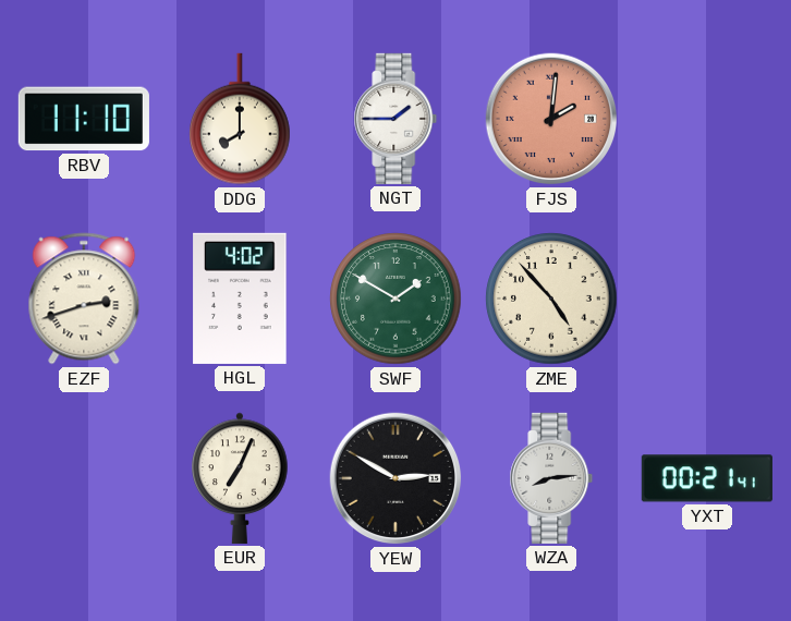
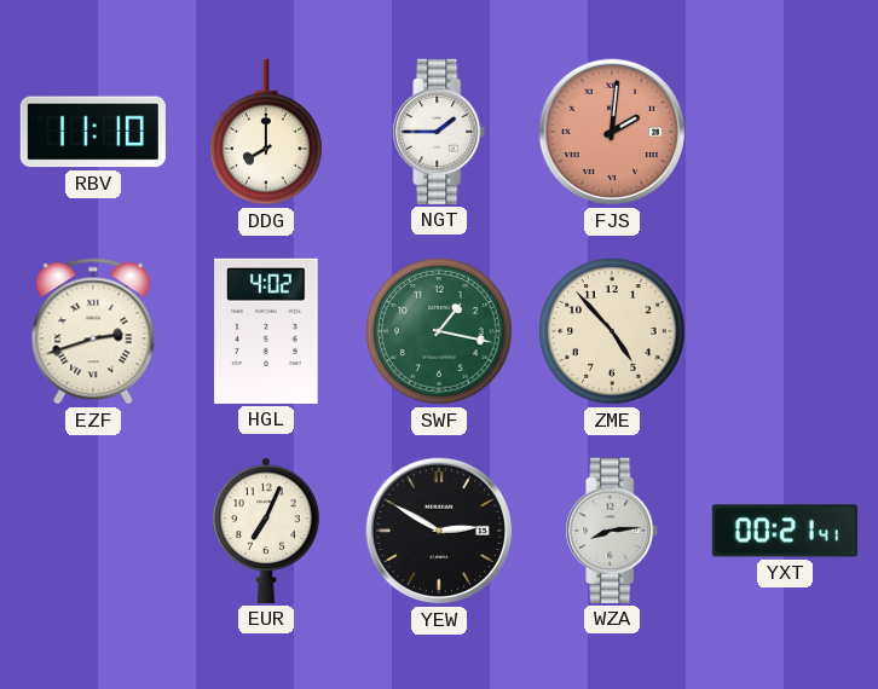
SWF: 1:50 -> 1:17
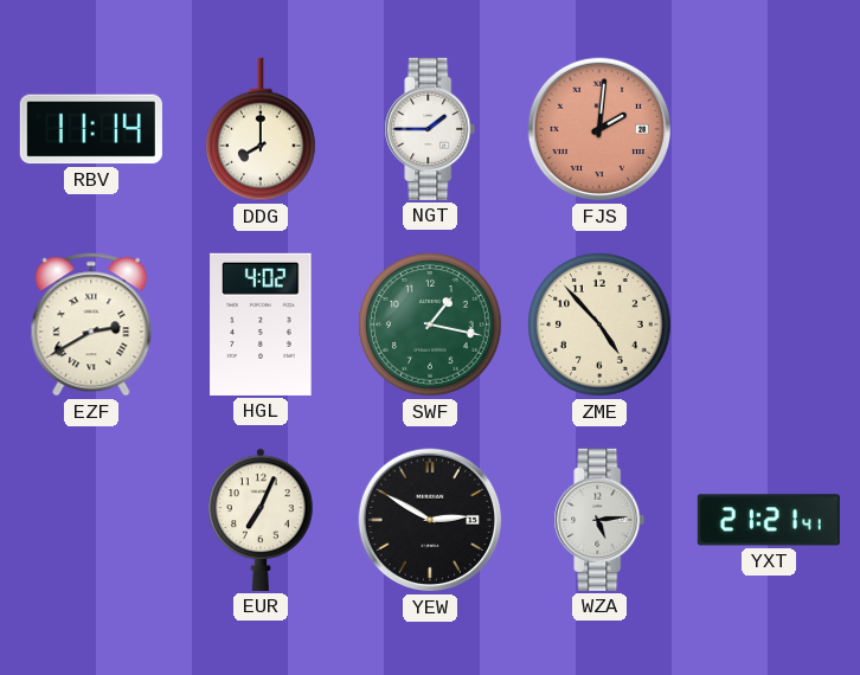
RBV: 11:10 -> 11:14
EZF: 2:42 -> 2:40
WZA: 8:14 -> 5:14
YXT: 00:21 -> 21:21
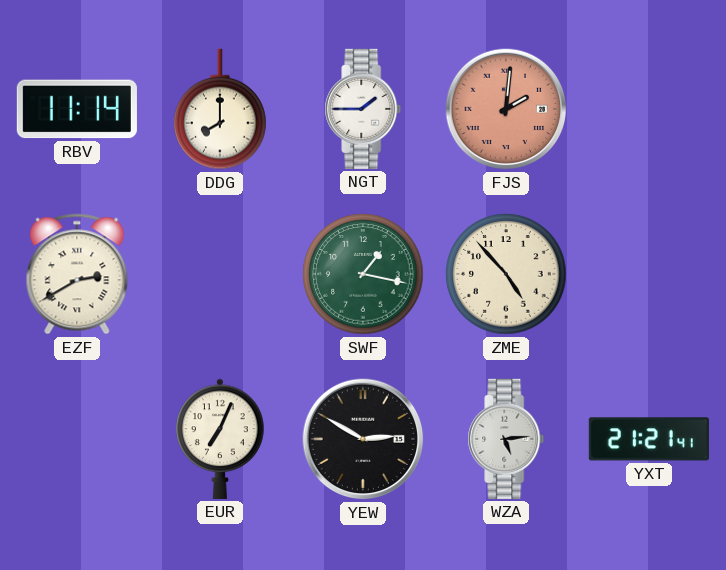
HGL: 4:02 -> none
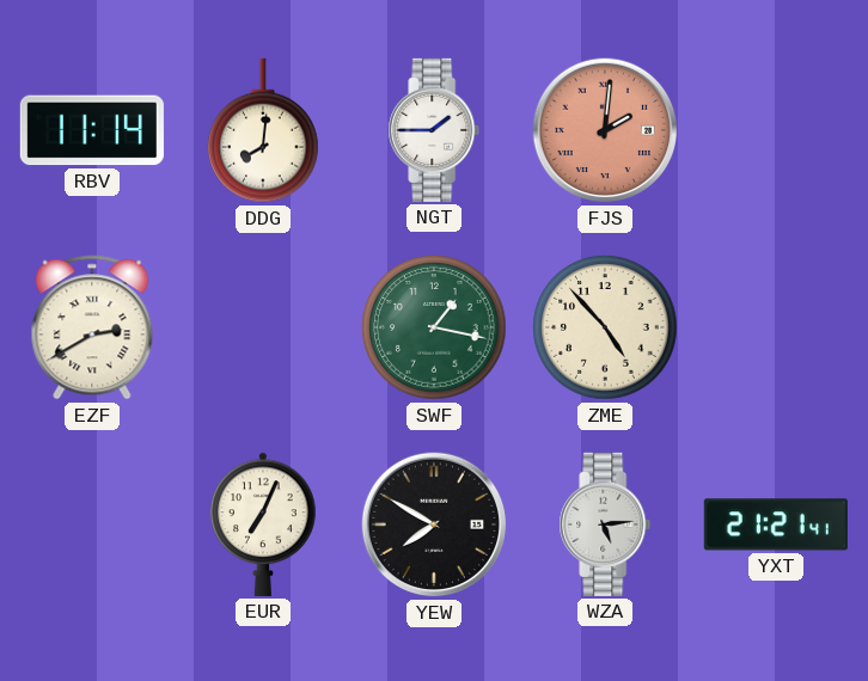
DDG: 8:00 -> 8:01
YEW: 2:50 -> 7:50
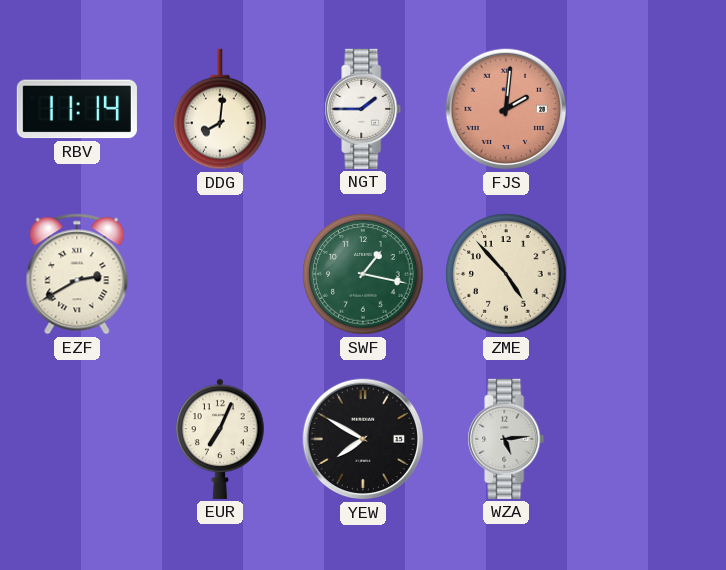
YXT: 21:21 -> none
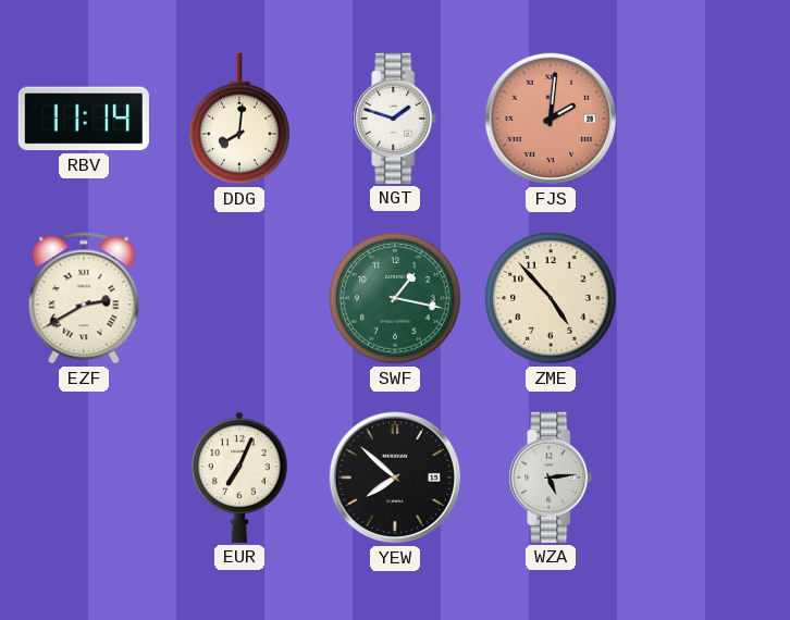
NGT: 1:45 -> 1:48
YEW: 7:50 -> 7:52
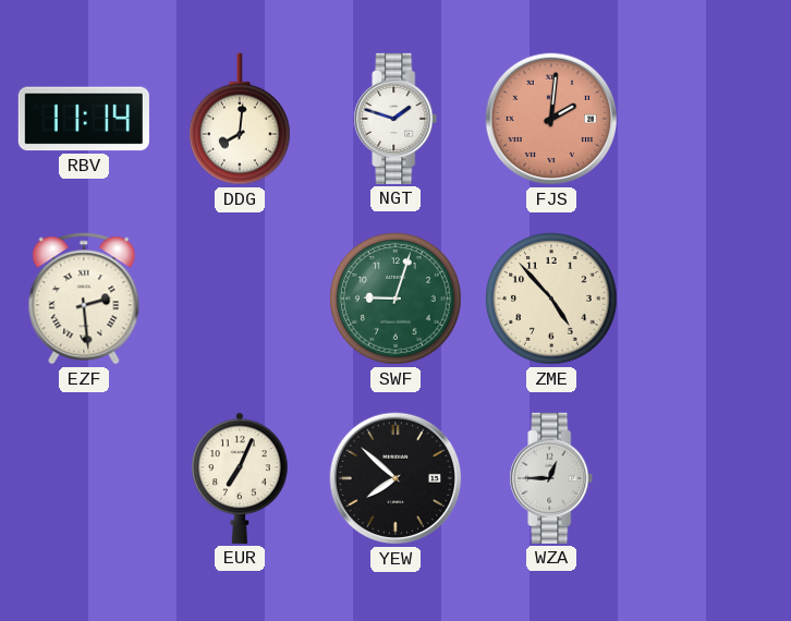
EZF: 2:40 -> 2:29
SWF: 1:17 -> 9:03
WZA: 5:14 -> 12:45
